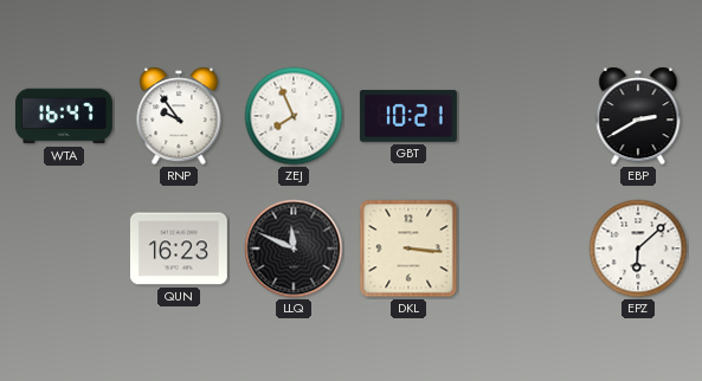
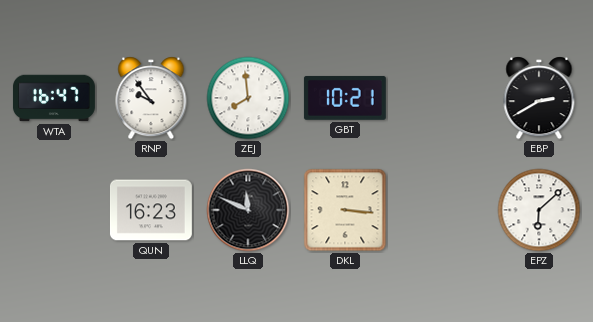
ZEJ: 7:56 -> 7:59
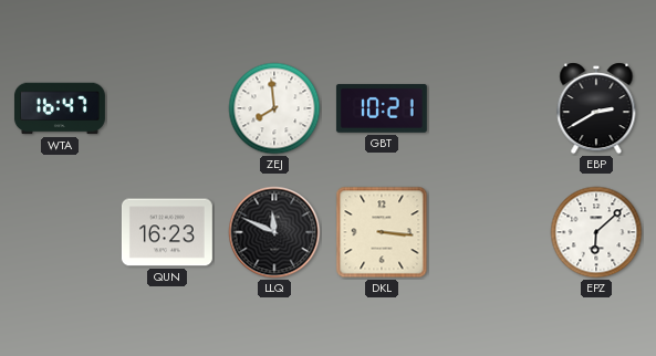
RNP: 9:54 -> none
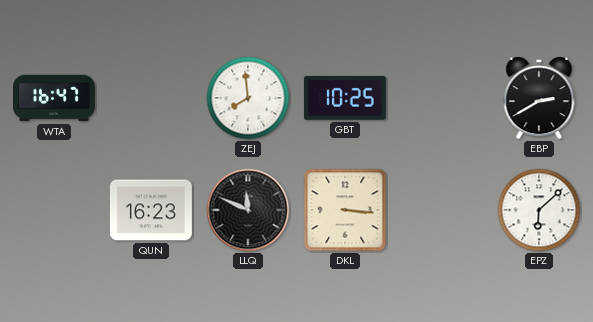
GBT: 10:21 -> 10:25
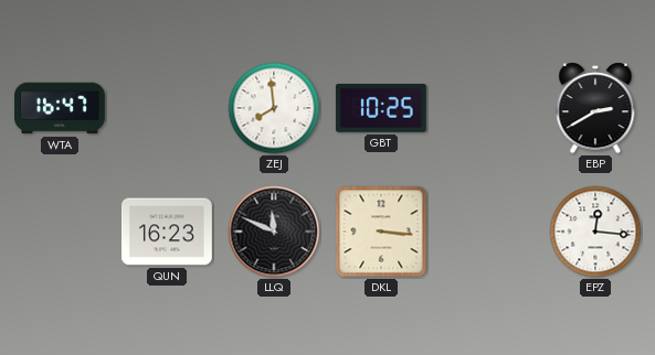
EPZ: 6:08 -> 12:16
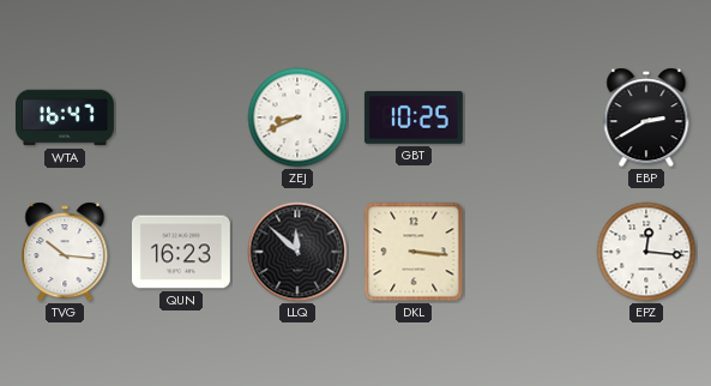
ZEJ: 7:59 -> 8:41
TVG: none -> 10:16
LLQ: 11:49 -> 11:52
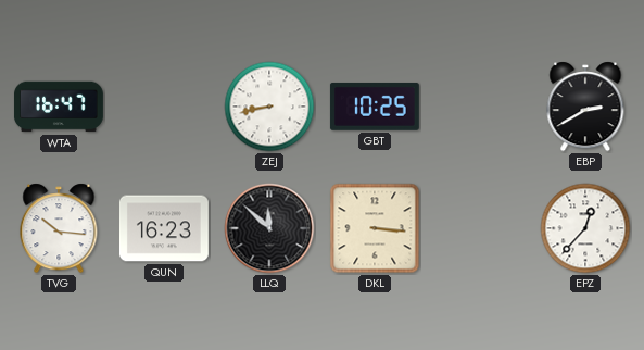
ZEJ: 8:41 -> 8:43
EPZ: 12:16 -> 12:37
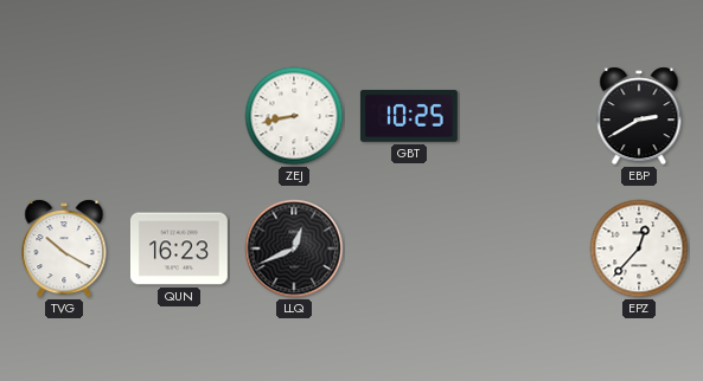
WTA: 16:47 -> none
TVG: 10:16 -> 10:20
LLQ: 11:52 -> 12:41
DKL: 3:16 -> none
